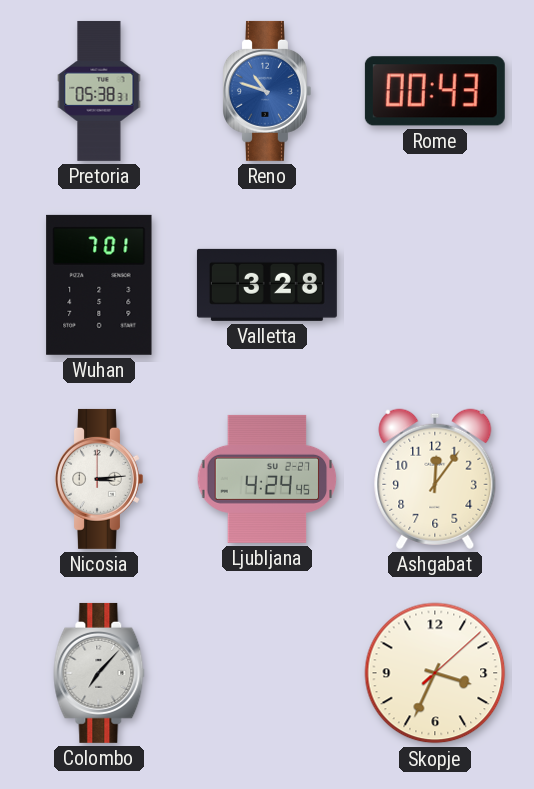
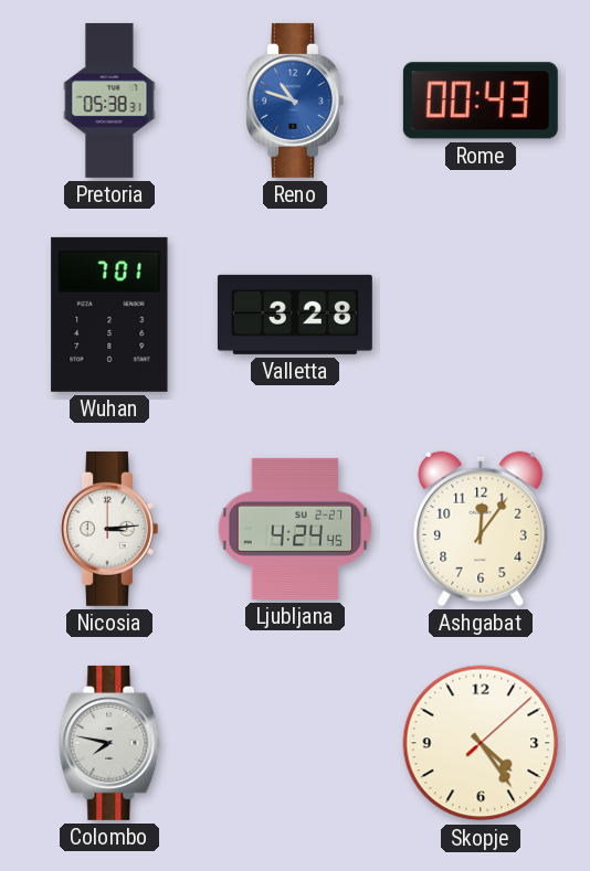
Colombo: 7:07 -> 7:47
Skopje: 3:34 -> 4:24
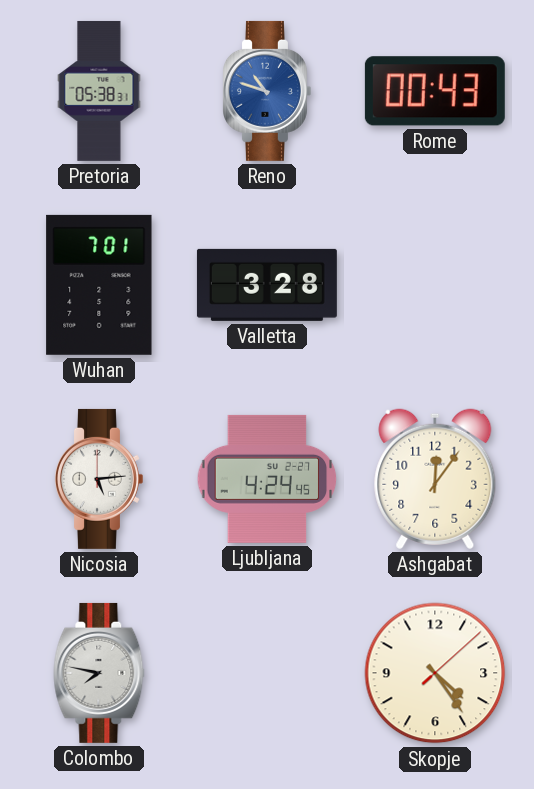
Nicosia: 3:14 -> 5:14
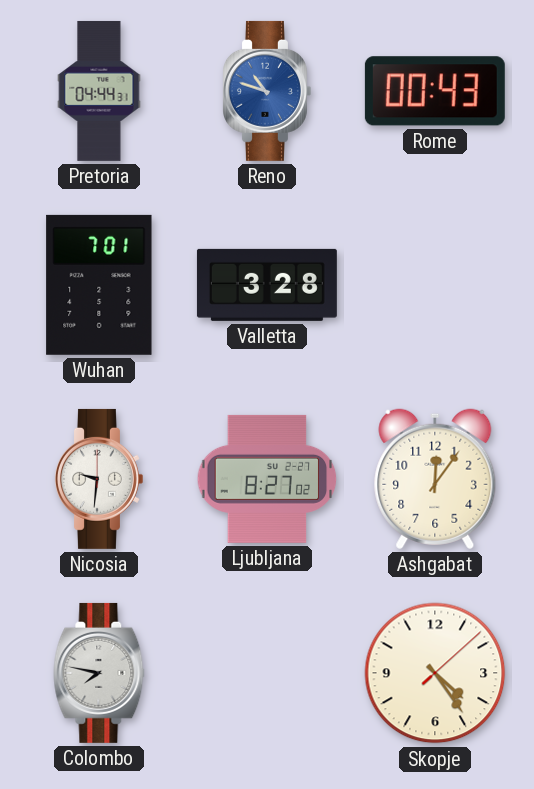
Pretoria: 05:38 -> 04:44
Nicosia: 5:14 -> 9:31
Ljubljana: 4:24 -> 8:27
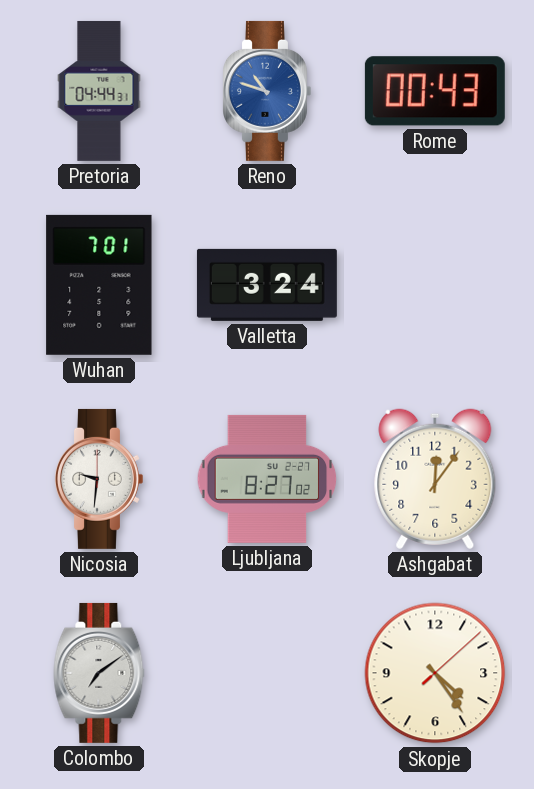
Valletta: 3:28 -> 3:24
Colombo: 7:47 -> 7:09
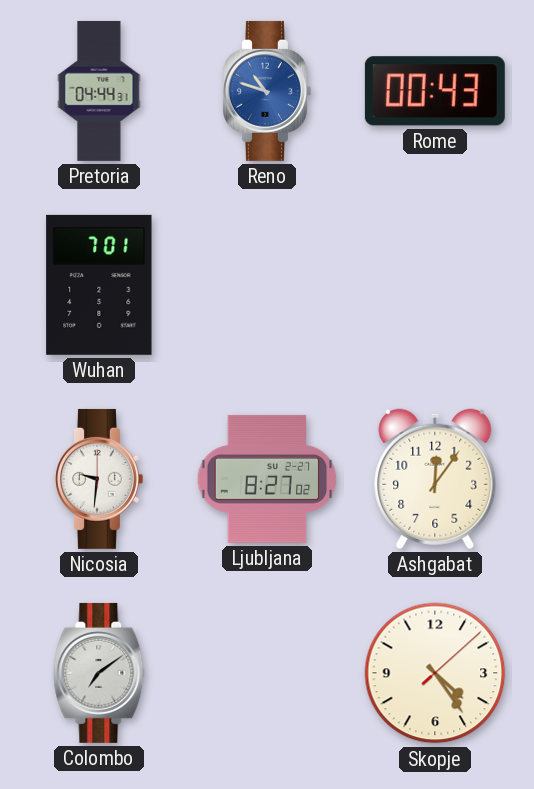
Valletta: 3:24 -> none
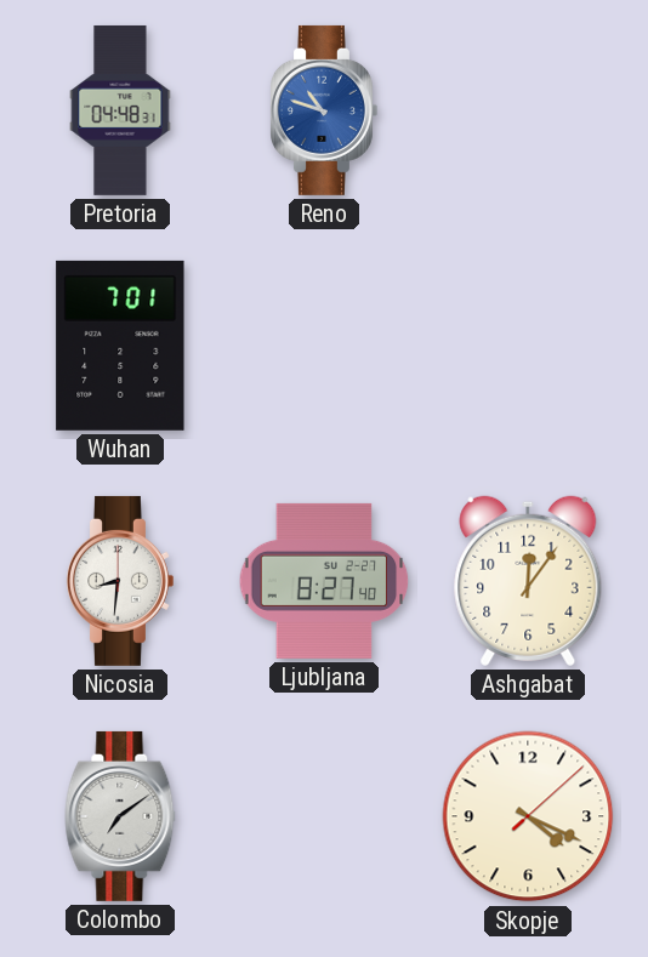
Pretoria: 04:44 -> 04:48
Rome: 00:43 -> none
Nicosia: 9:31 -> 8:31
Ljubljana: 8:27:02 -> 8:27:40
Skopje: 4:24 -> 4:19
